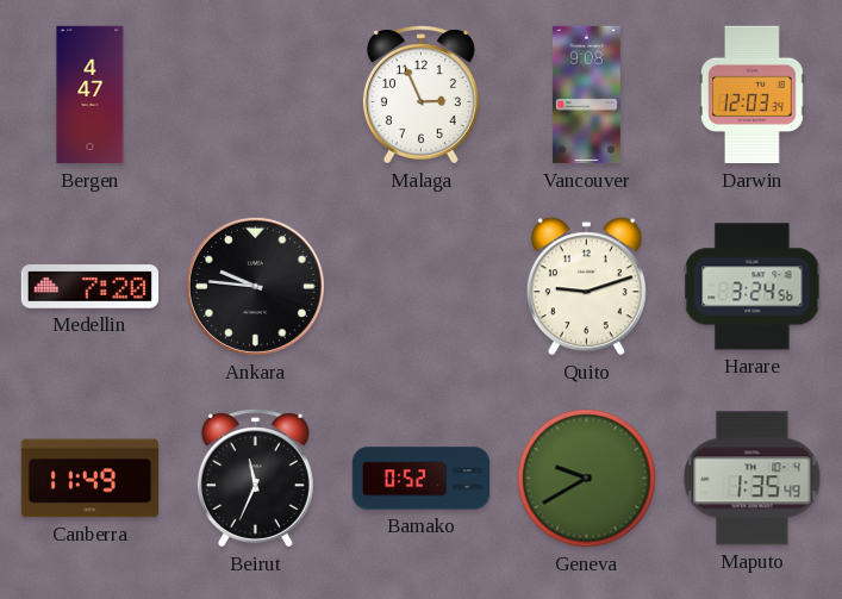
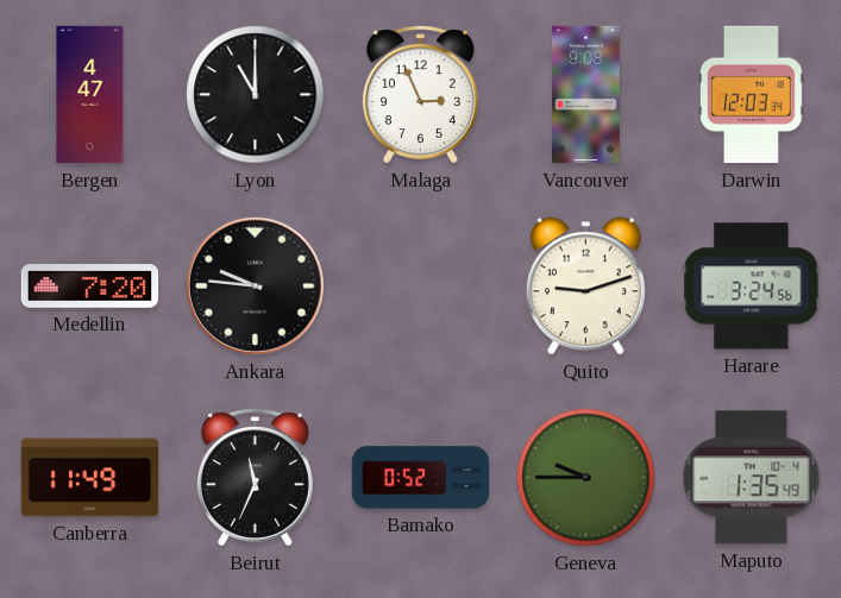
Lyon: none -> 11:00
Geneva: 9:40 -> 9:45
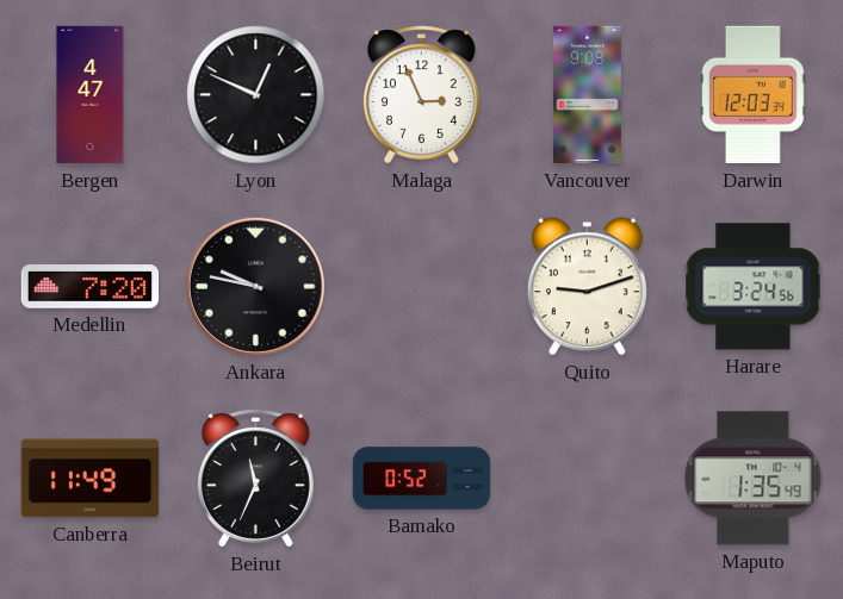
Lyon: 11:00 -> 12:49
Ankara: 9:46 -> 9:47
Geneva: 9:45 -> none
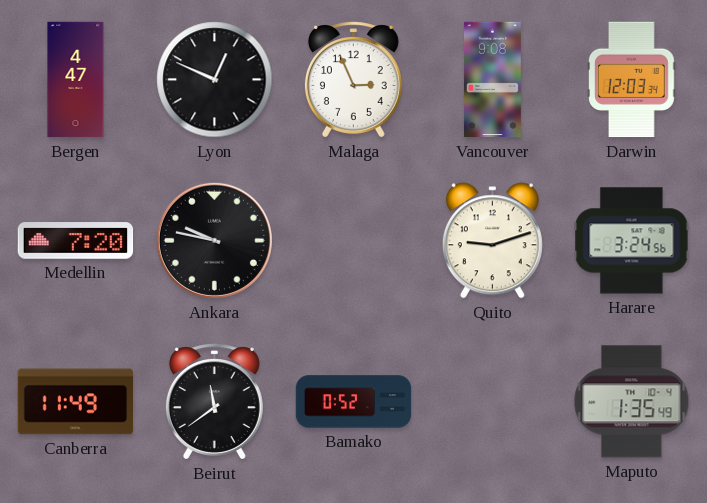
Beirut: 11:34 -> 11:39
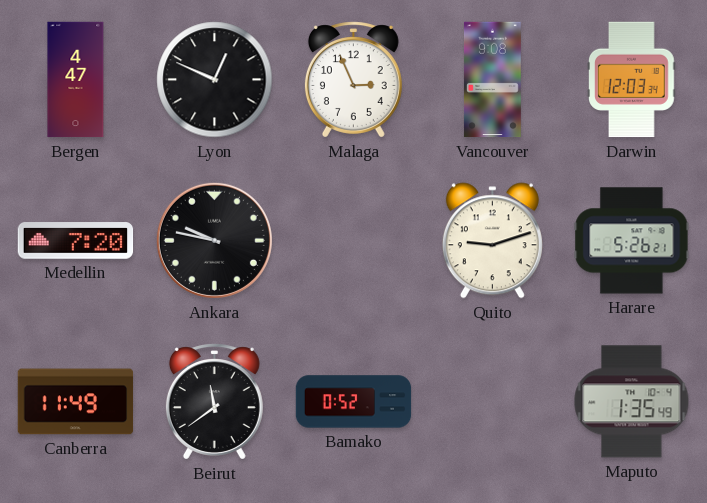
Harare: 3:24 -> 5:26
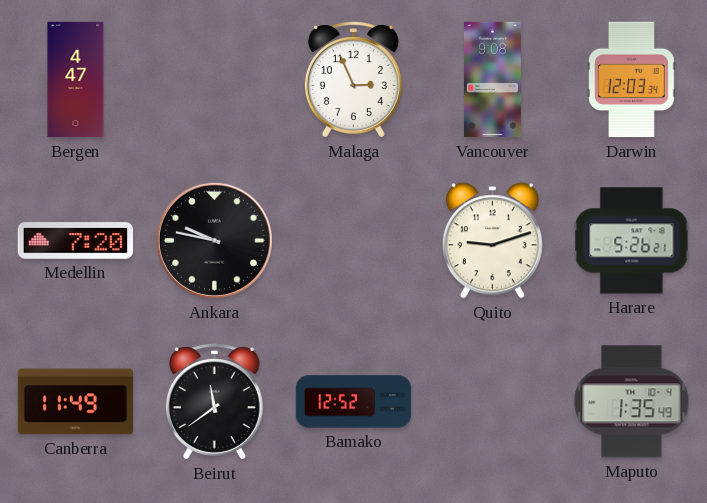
Lyon: 12:49 -> none
Bamako: 0:52 -> 12:52
